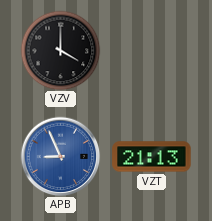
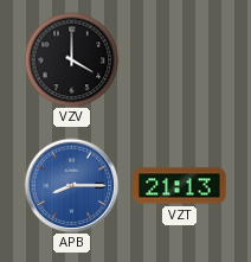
APB: 8:56 -> 8:15
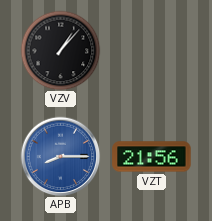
VZV: 4:00 -> 1:07
VZT: 21:13 -> 21:56
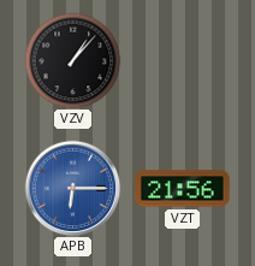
APB: 8:15 -> 6:15
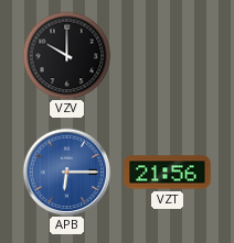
VZV: 1:07 -> 10:00
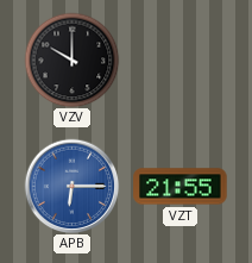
VZT: 21:56 -> 21:55
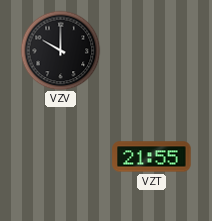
APB: 6:15 -> none
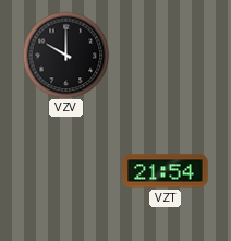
VZT: 21:55 -> 21:54
